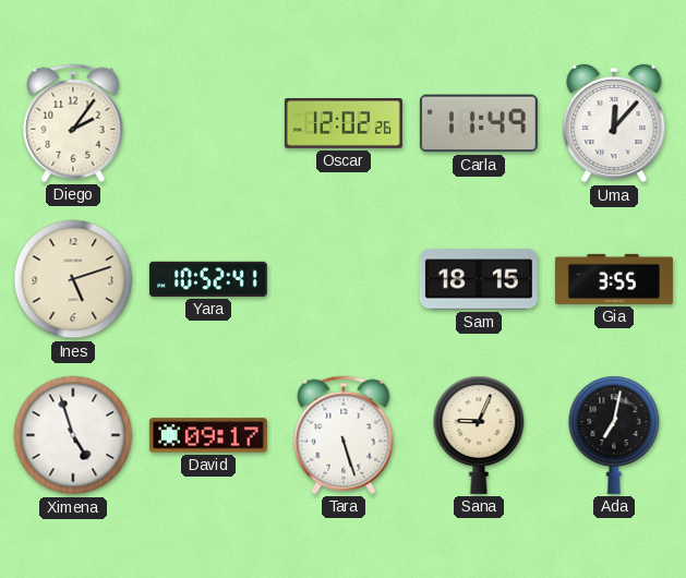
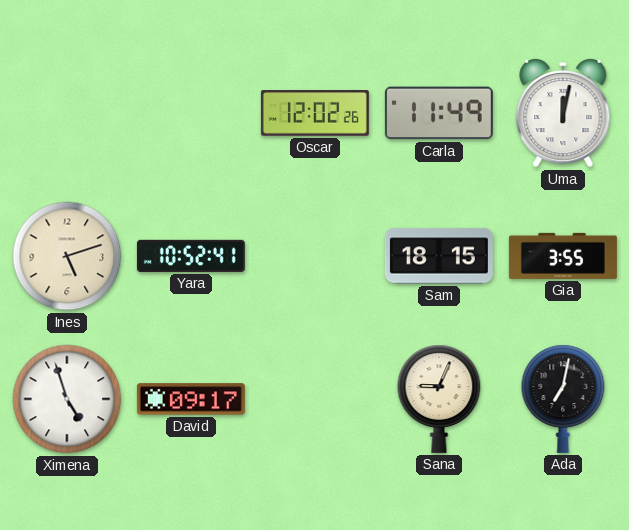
Diego: 2:06 -> none
Uma: 12:07 -> 12:02
Tara: 5:27 -> none
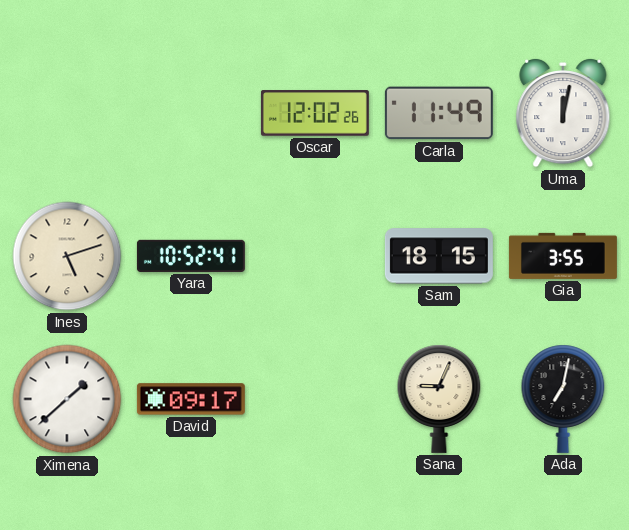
Ximena: 4:57 -> 1:38
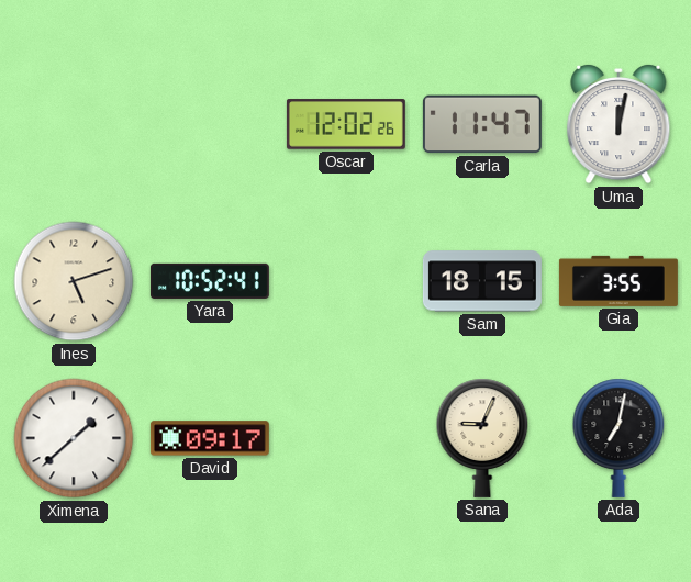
Carla: 11:49 -> 11:47
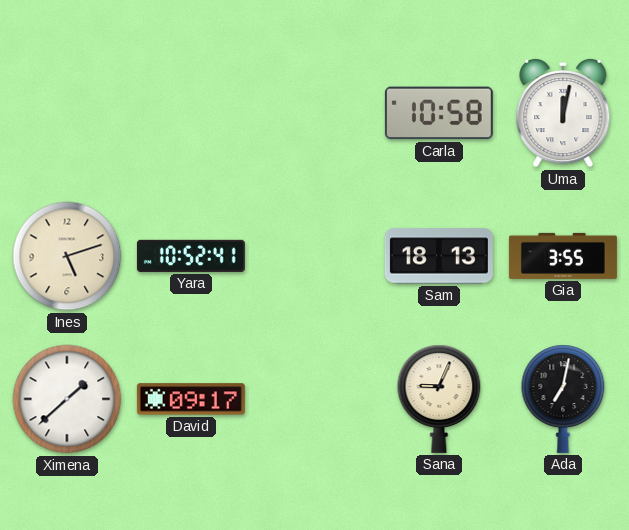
Oscar: 12:02 -> none
Carla: 11:47 -> 10:58
Sam: 18:15 -> 18:13
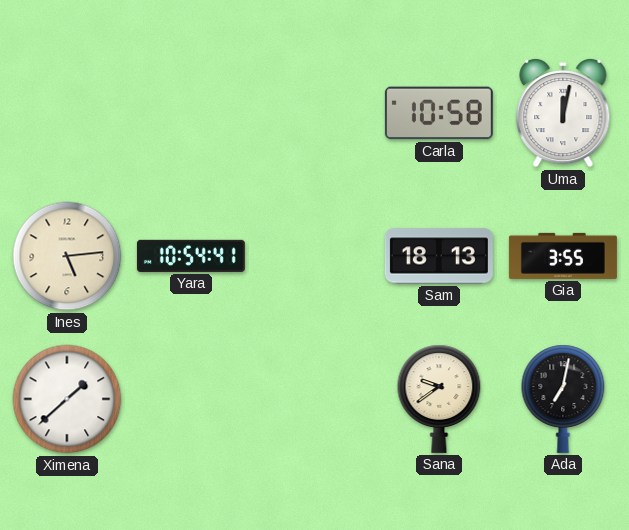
Ines: 5:12 -> 5:14
Yara: 10:52 -> 10:54
David: 09:17 -> none
Sana: 9:04 -> 9:39
